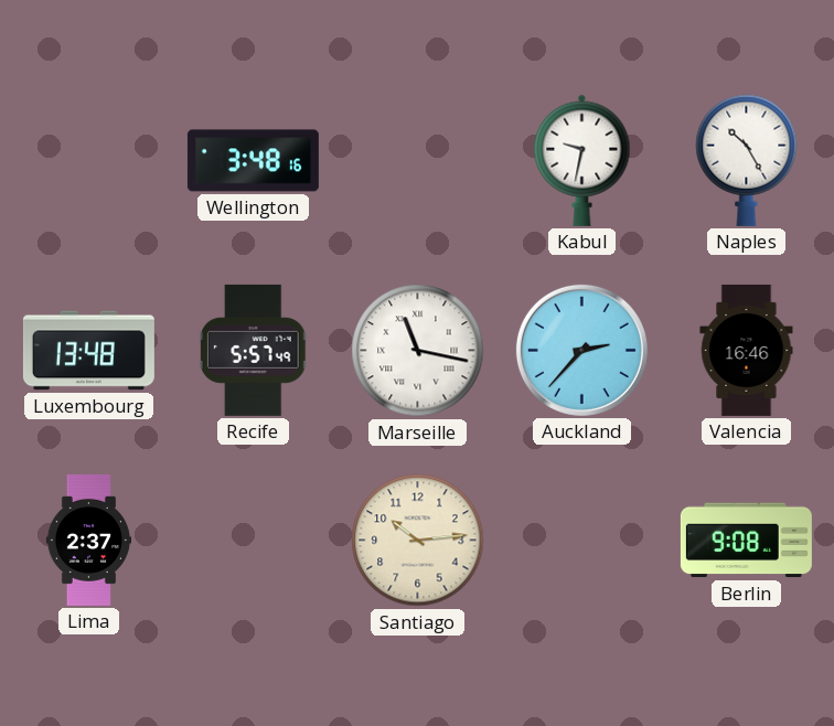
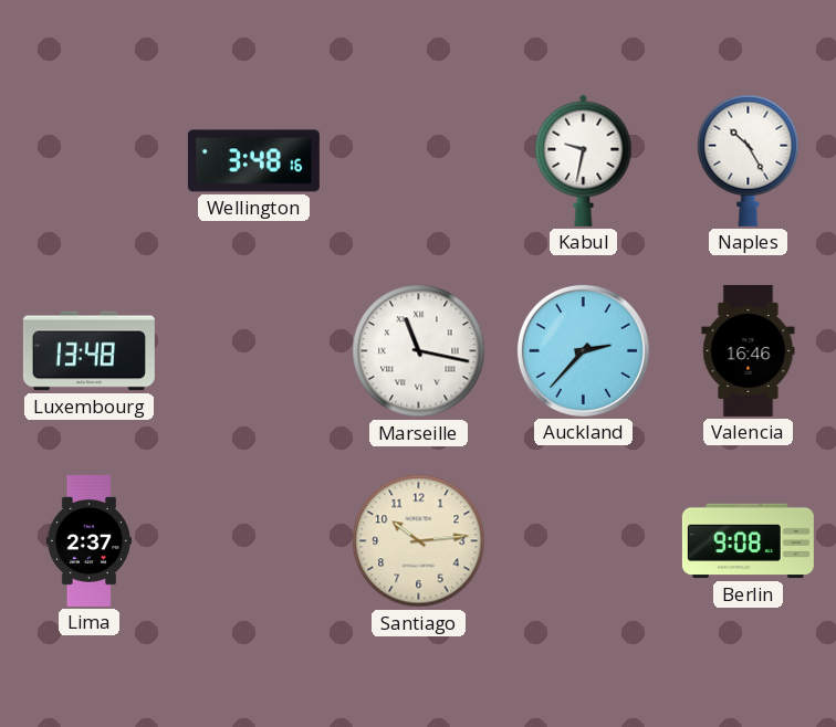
Recife: 5:57 -> none
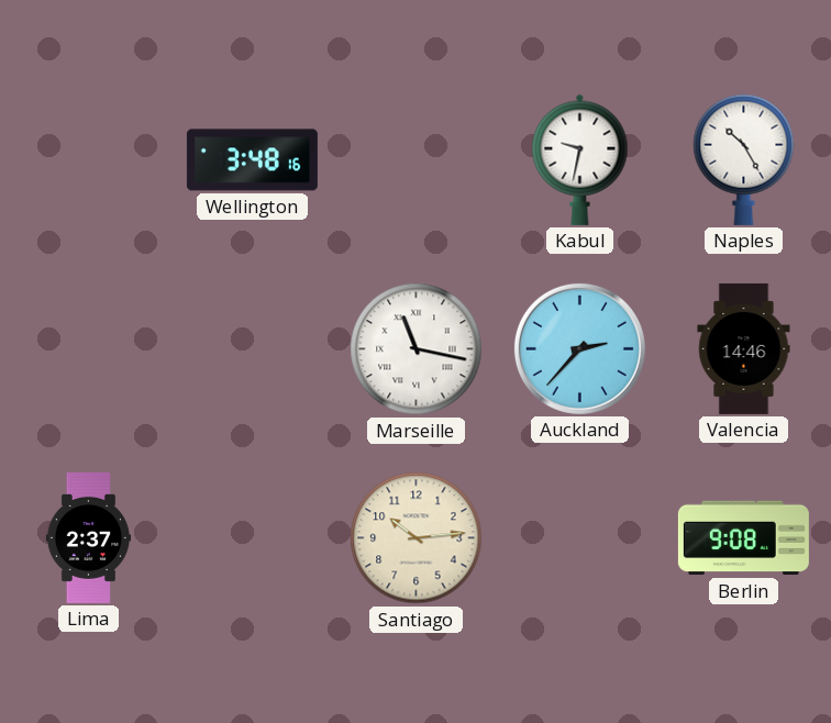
Luxembourg: 13:48 -> none
Valencia: 16:46 -> 14:46
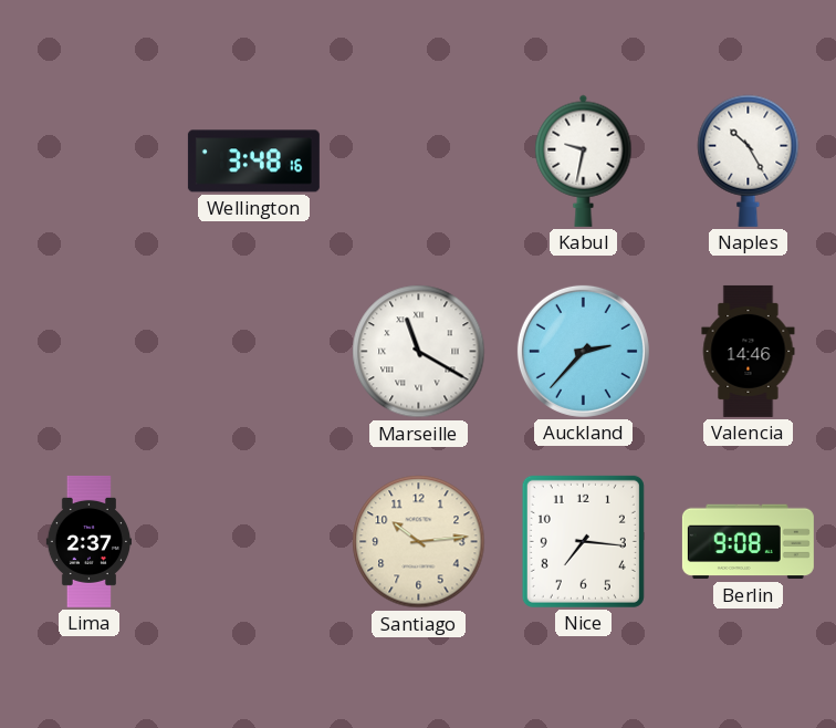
Marseille: 11:17 -> 11:20
Nice: none -> 7:16
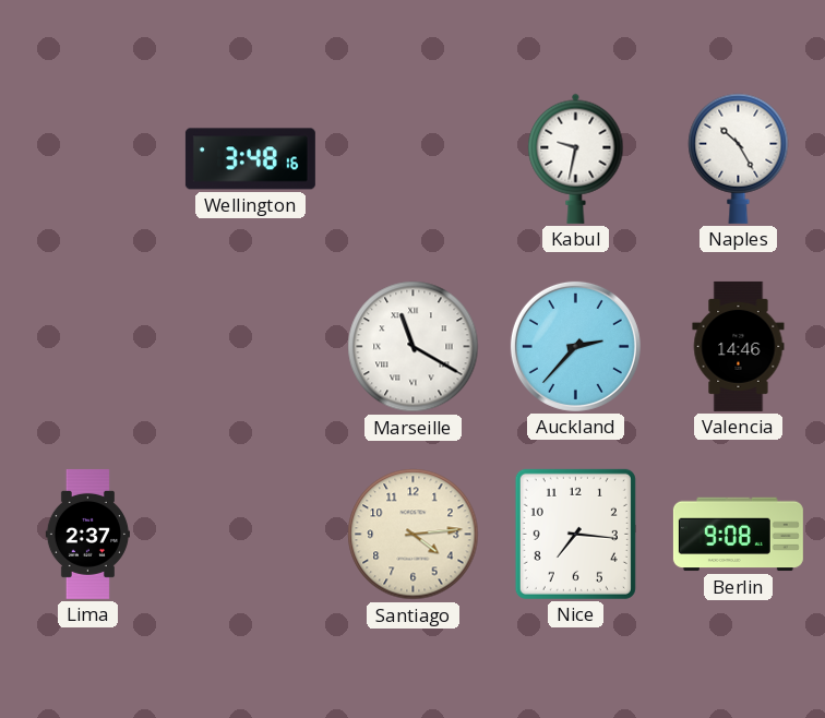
Santiago: 10:14 -> 4:14
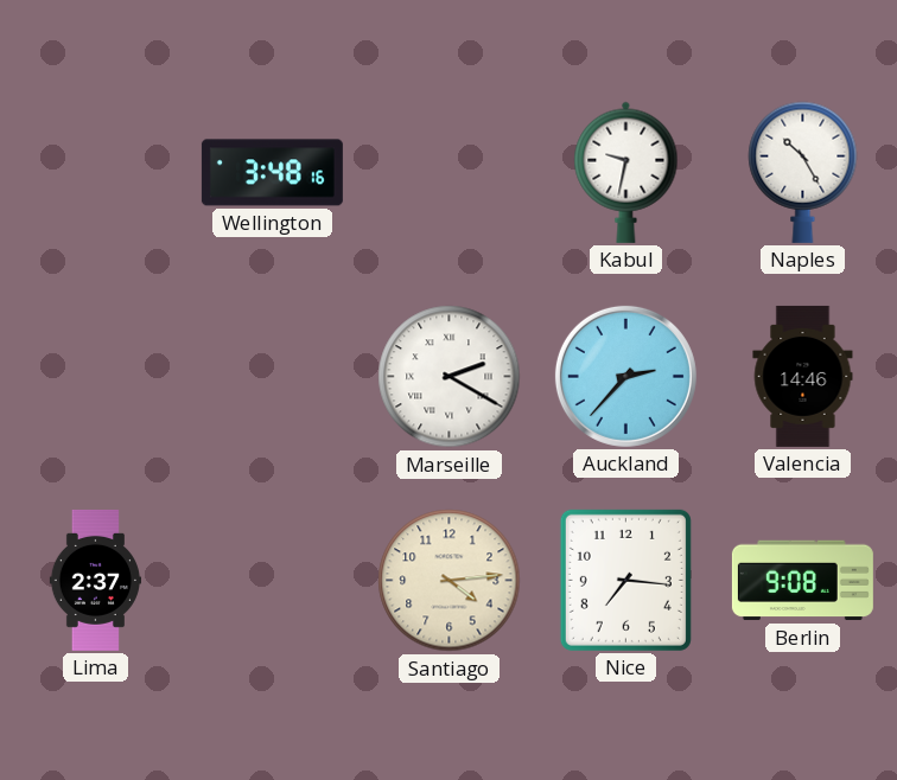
Marseille: 11:20 -> 2:20
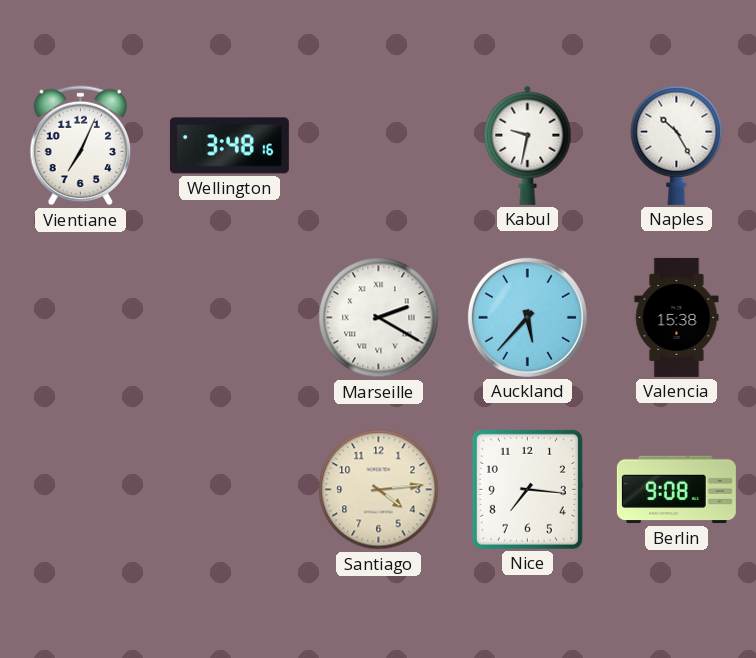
Vientiane: none -> 7:04
Auckland: 2:37 -> 5:37
Valencia: 14:46 -> 15:38
Lima: 2:37 -> none
